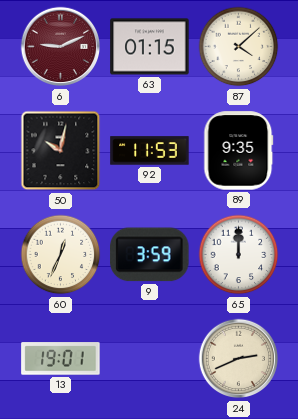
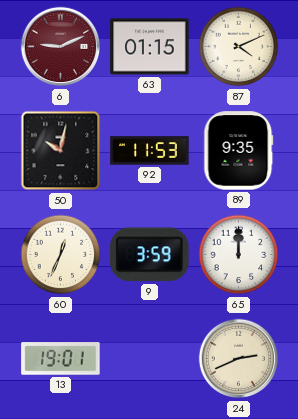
87: 4:08 -> 4:11
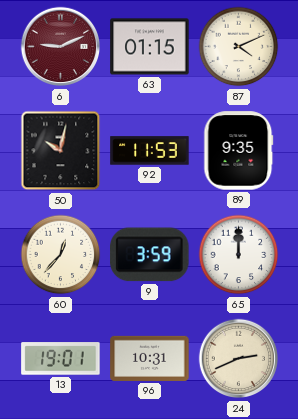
60: 12:34 -> 12:37
96: none -> 10:31
